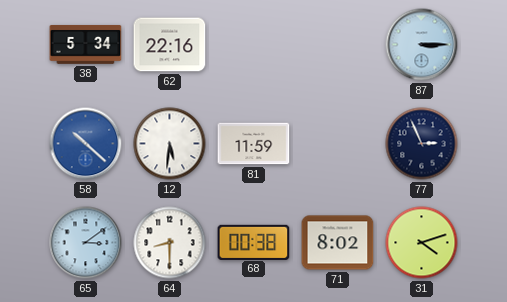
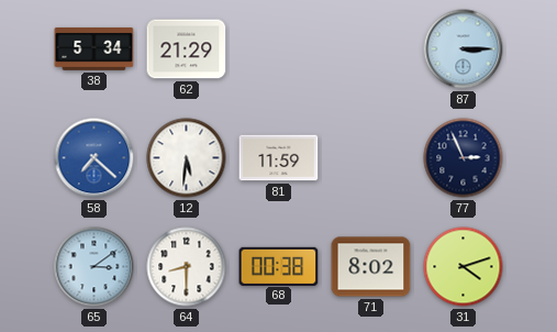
62: 22:16 -> 21:29
58: 10:22 -> 7:22
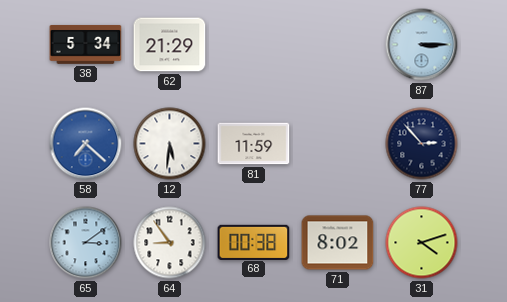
77: 2:56 -> 2:53
64: 8:30 -> 8:54
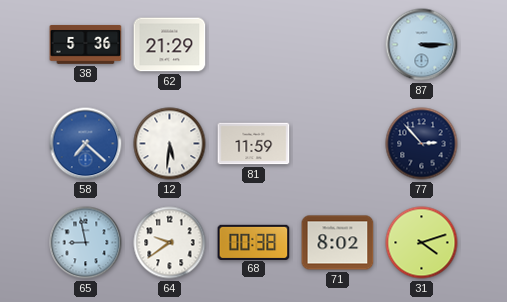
38: 5:34 -> 5:36
65: 3:09 -> 8:58
64: 8:54 -> 9:39
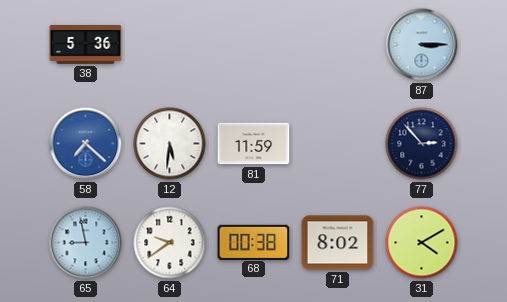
62: 21:29 -> none
31: 4:12 -> 4:10
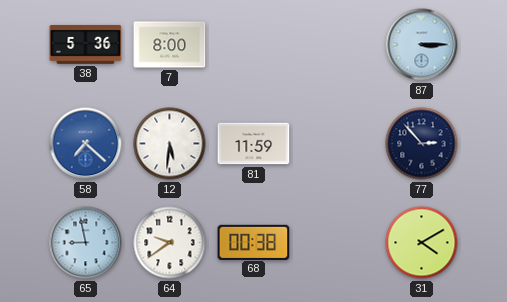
7: none -> 8:00
71: 8:02 -> none
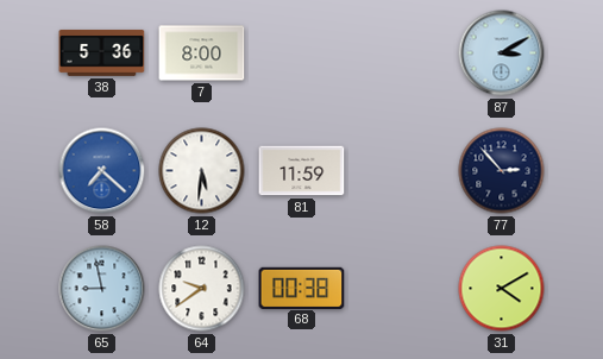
87: 3:15 -> 3:10
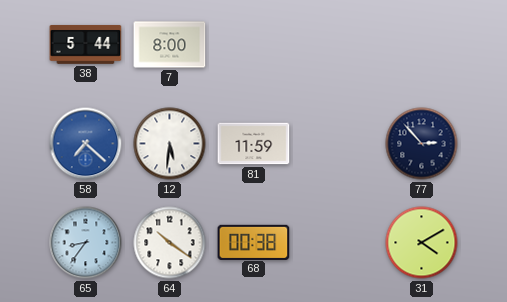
38: 5:36 -> 5:44
87: 3:10 -> none
65: 8:58 -> 8:36
64: 9:39 -> 10:21
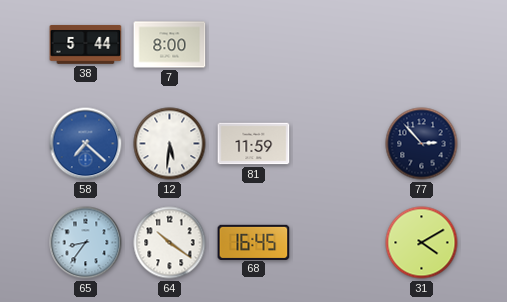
68: 00:38 -> 16:45
